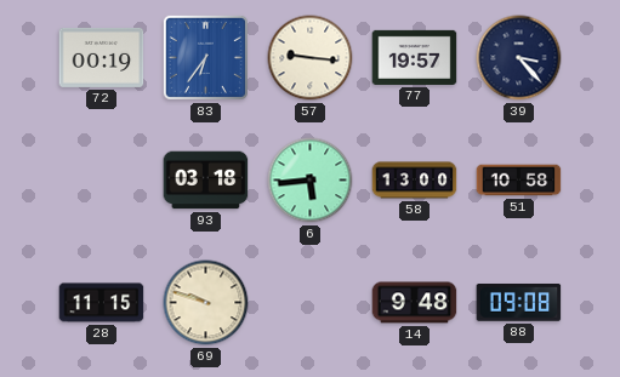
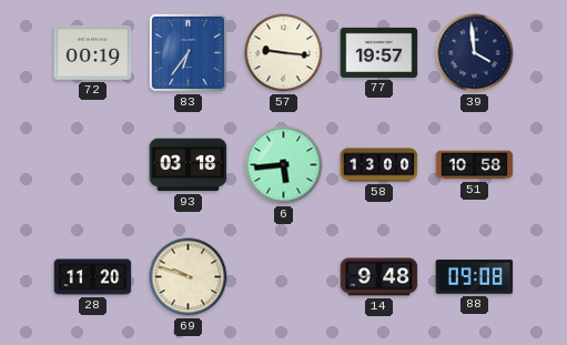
39: 3:23 -> 3:59
28: 11:15 -> 11:20
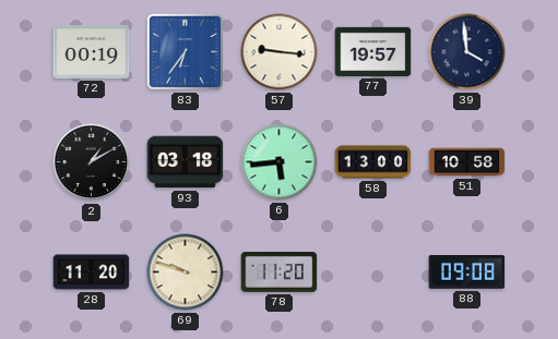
2: none -> 1:10
78: none -> 11:20
14: 9:48 -> none
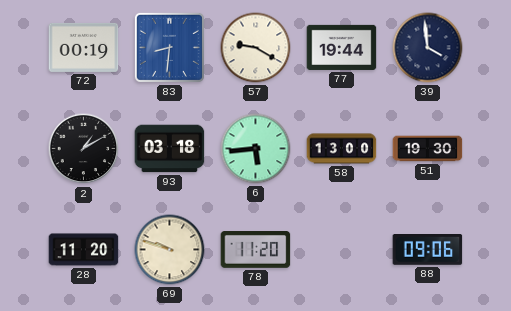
83: 6:36 -> 8:31
57: 9:16 -> 9:20
77: 19:57 -> 19:44
51: 10:58 -> 19:30
88: 09:08 -> 09:06
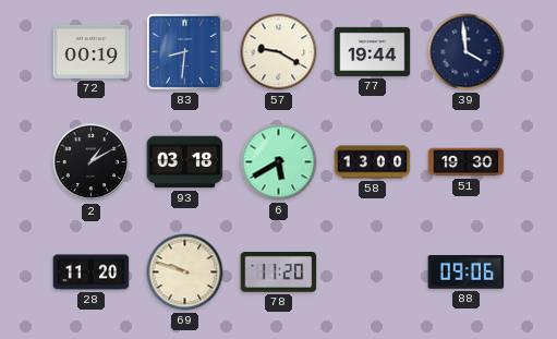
6: 5:44 -> 5:40
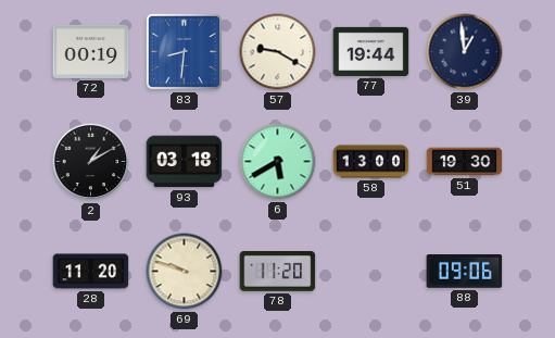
39: 3:59 -> 12:59
